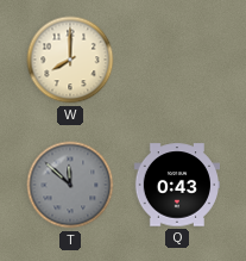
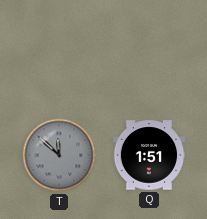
W: 8:00 -> none
Q: 0:43 -> 1:51
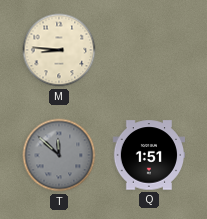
M: none -> 8:46
